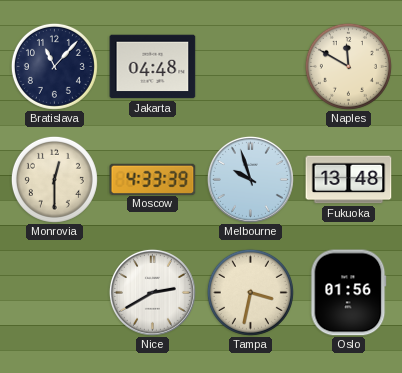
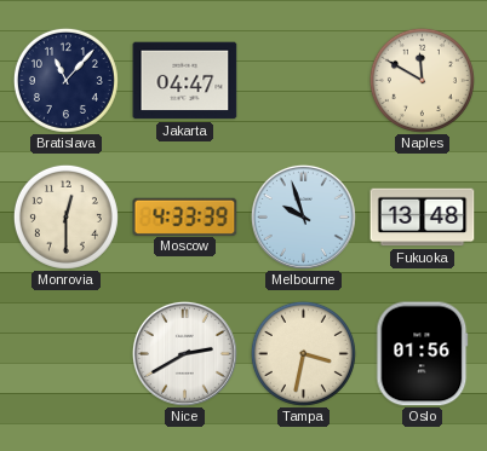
Jakarta: 04:48 -> 04:47
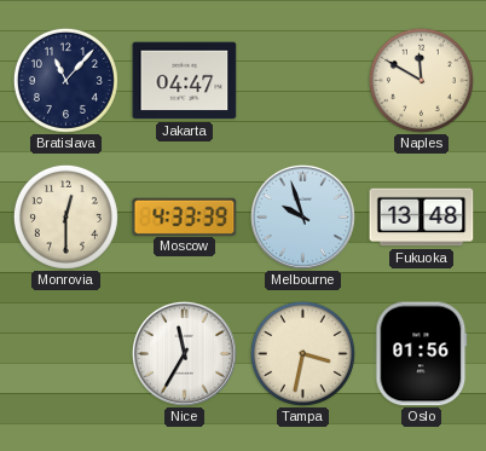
Nice: 2:40 -> 11:35
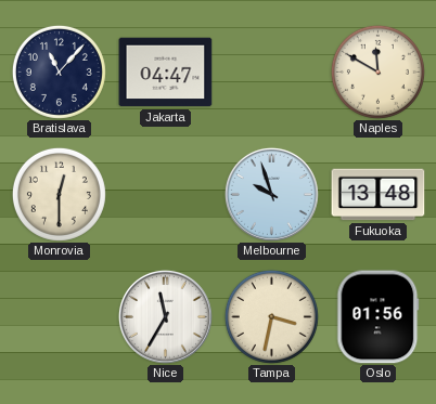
Moscow: 4:33 -> none
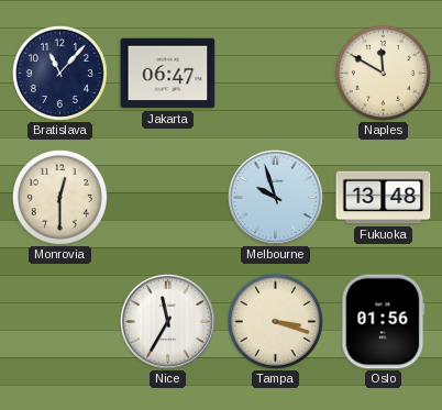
Jakarta: 04:47 -> 06:47
Tampa: 3:32 -> 3:18
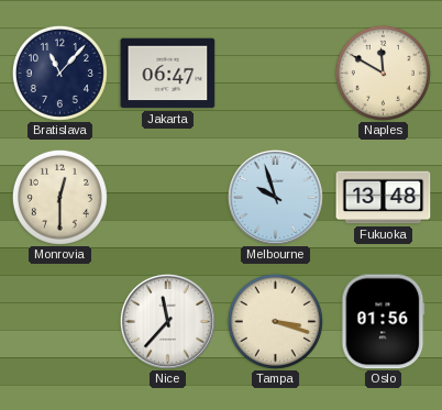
Nice: 11:35 -> 11:37
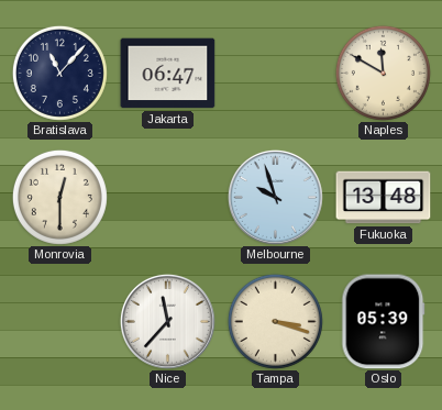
Oslo: 01:56 -> 05:39
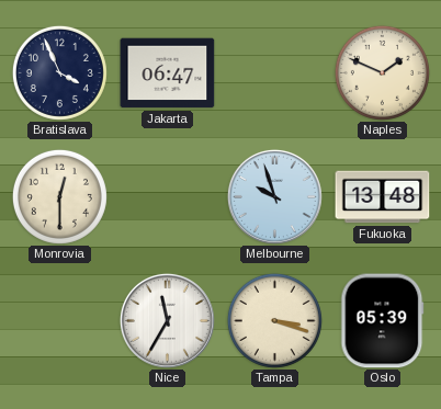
Bratislava: 11:07 -> 3:56
Naples: 11:50 -> 1:49
Nice: 11:37 -> 11:35
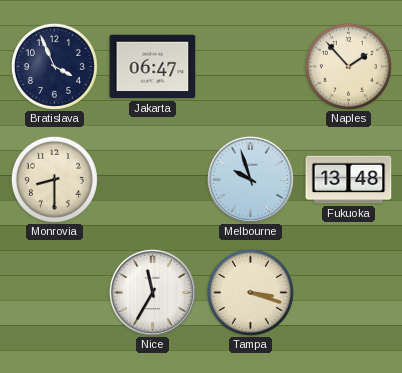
Naples: 1:49 -> 1:53
Monrovia: 12:30 -> 8:30
Oslo: 05:39 -> none
